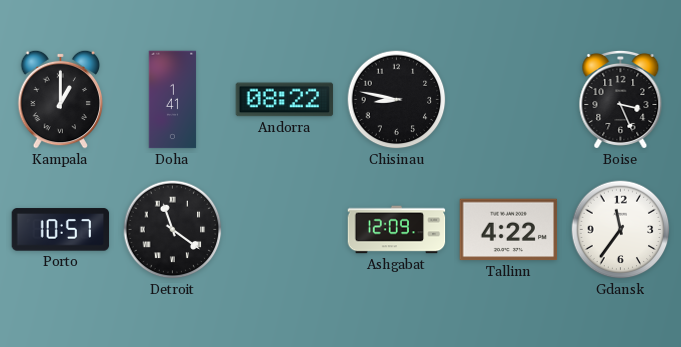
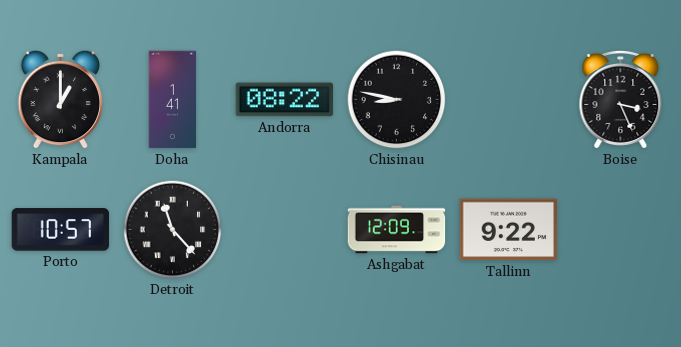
Detroit: 11:21 -> 11:23
Tallinn: 4:22 -> 9:22
Gdansk: 11:36 -> none
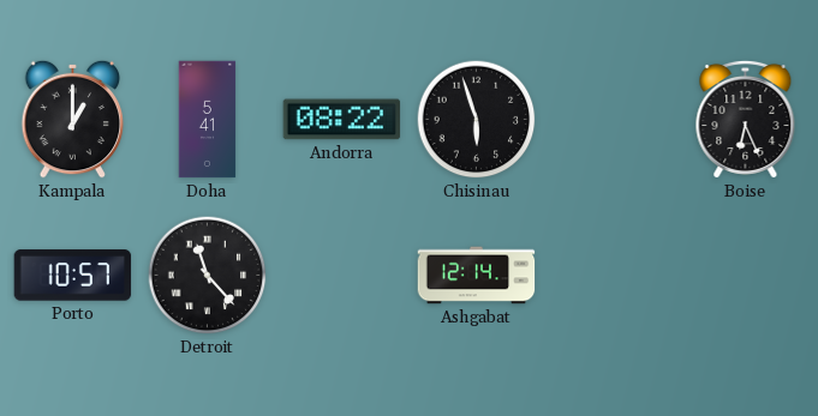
Doha: 1:41 -> 5:41
Chisinau: 8:47 -> 5:57
Boise: 3:26 -> 6:26
Ashgabat: 12:09 -> 12:14
Tallinn: 9:22 -> none
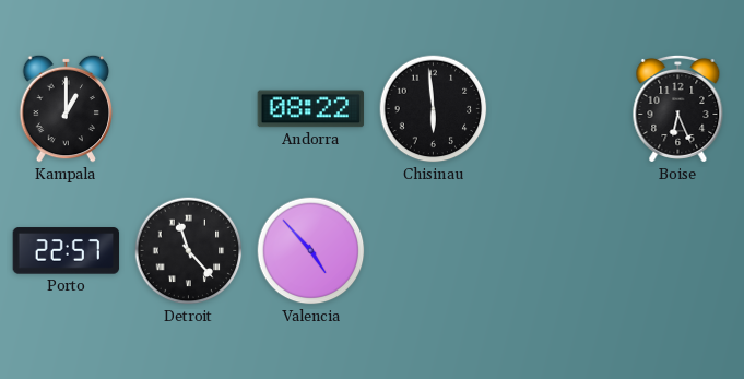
Doha: 5:41 -> none
Chisinau: 5:57 -> 5:59
Porto: 10:57 -> 22:57
Valencia: none -> 4:53
Ashgabat: 12:14 -> none
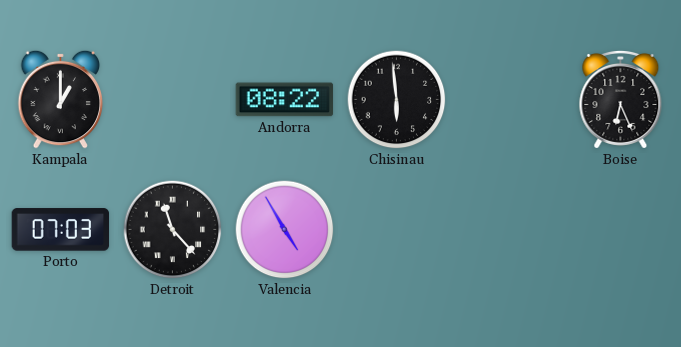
Porto: 22:57 -> 07:03
Valencia: 4:53 -> 4:55
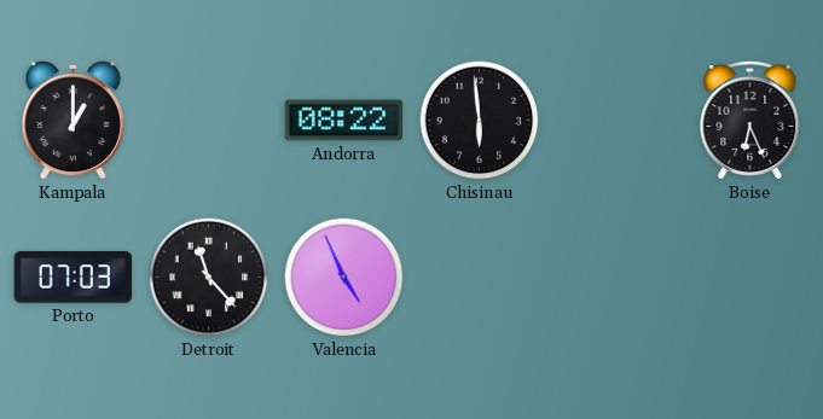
Valencia: 4:55 -> 4:56
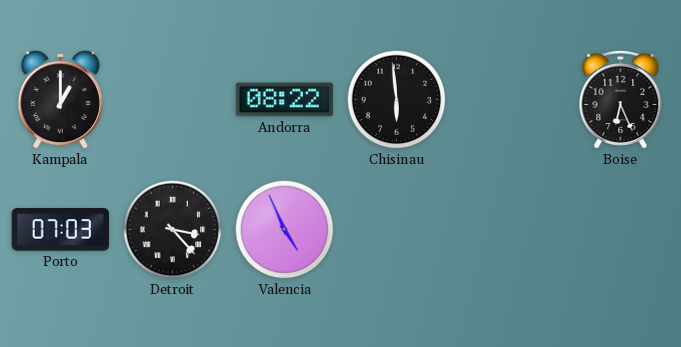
Detroit: 11:23 -> 3:23
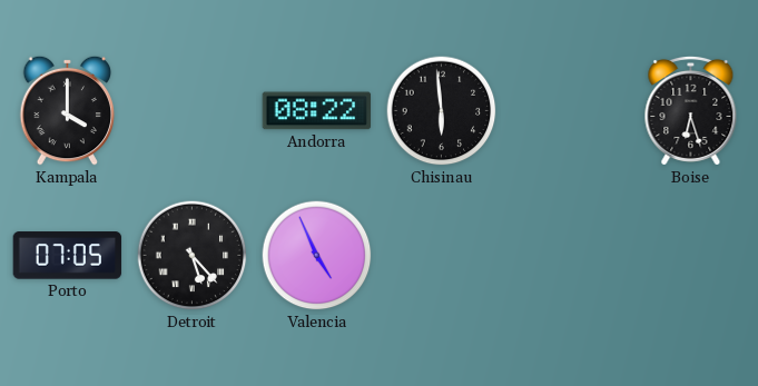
Kampala: 1:00 -> 4:00
Boise: 6:26 -> 6:27
Porto: 07:03 -> 07:05
Detroit: 3:23 -> 5:23
